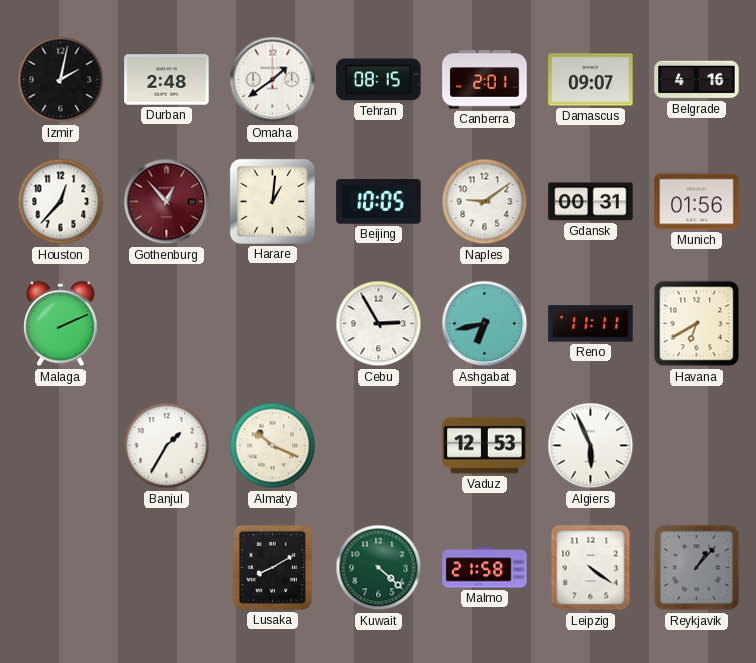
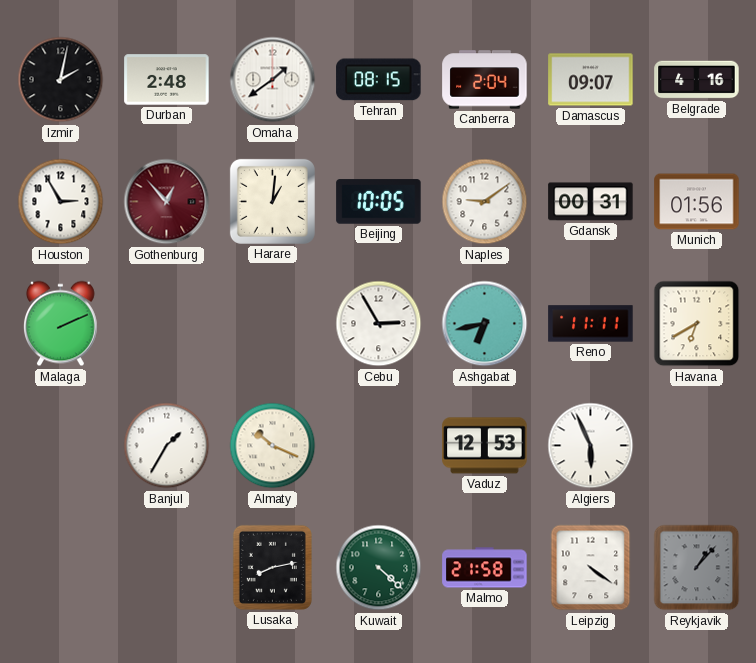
Canberra: 2:01 -> 2:04
Houston: 12:37 -> 2:55
Lusaka: 8:10 -> 8:13
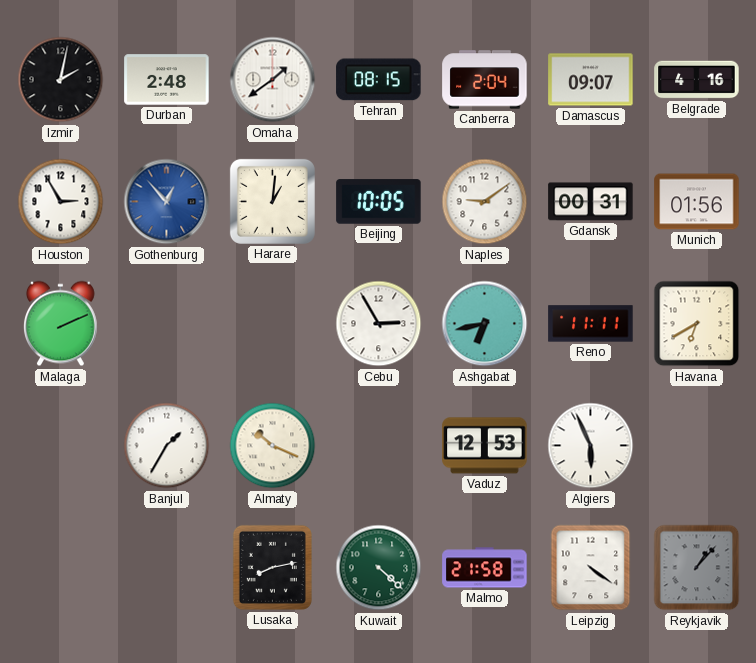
Gothenburg dial: burgundy -> blue
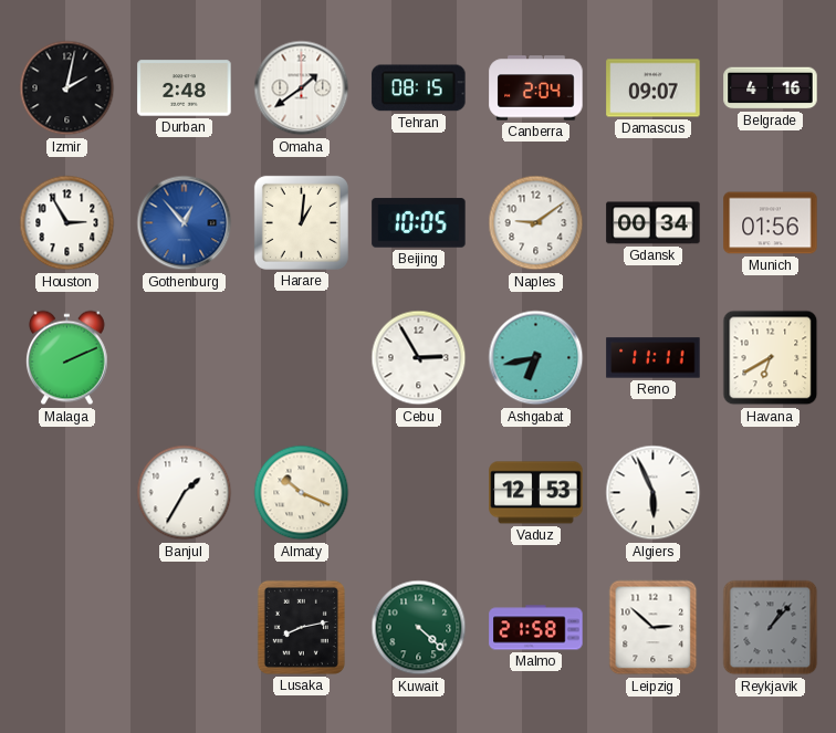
Gdansk: 00:31 -> 00:34
Leipzig: 4:21 -> 2:52
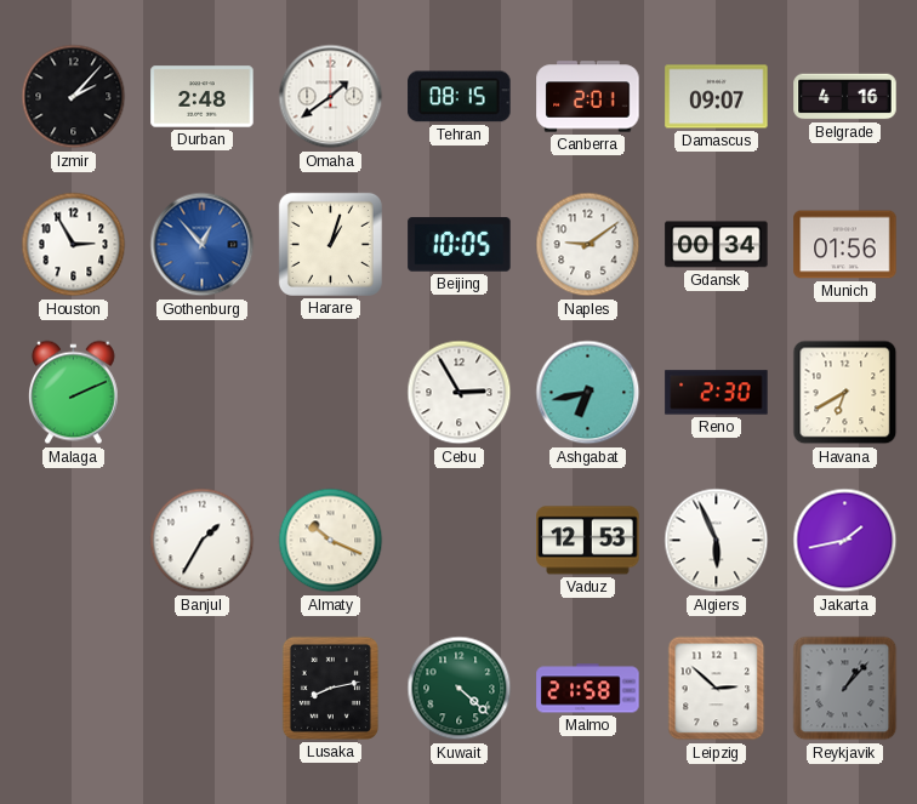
Izmir: 2:02 -> 2:07
Canberra: 2:04 -> 2:01
Harare: 1:01 -> 1:03
Reno: 11:11 -> 2:30
Jakarta: none -> 1:43
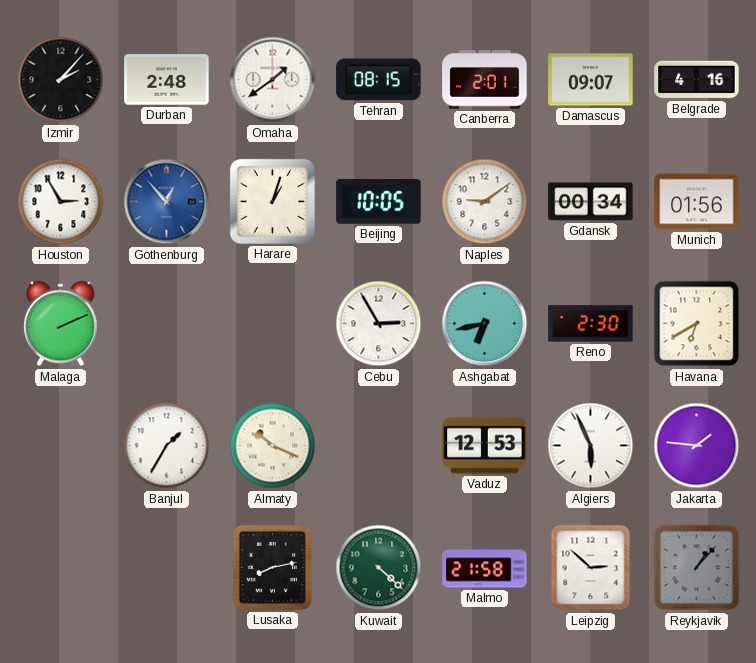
Jakarta: 1:43 -> 1:46
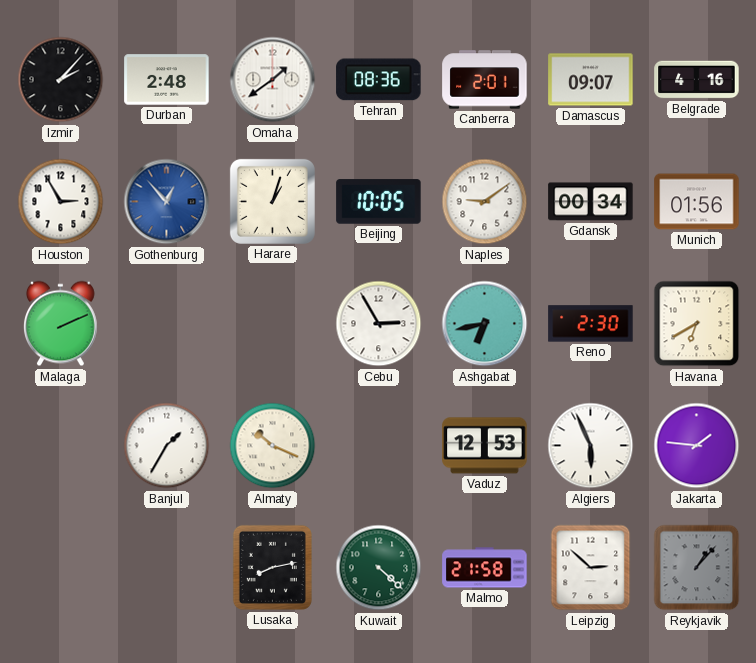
Tehran: 08:15 -> 08:36
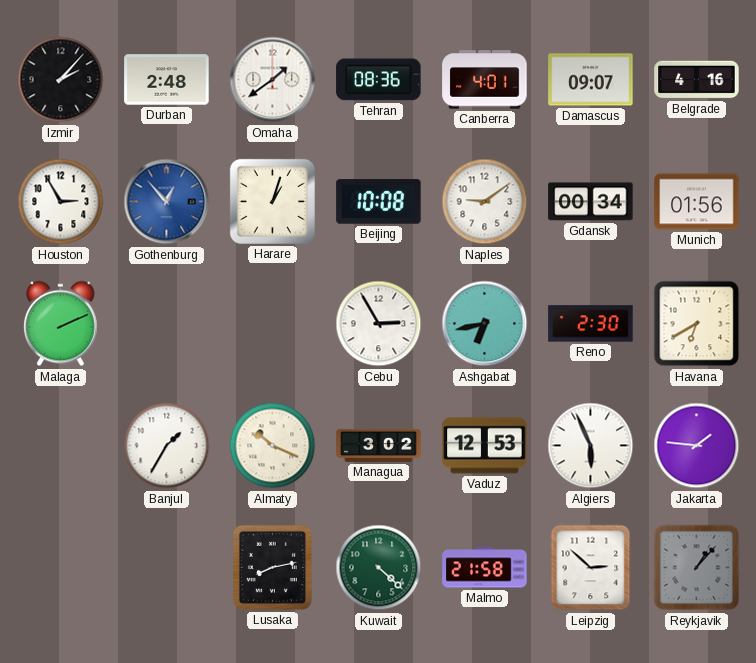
Canberra: 2:01 -> 4:01
Beijing: 10:05 -> 10:08
Managua: none -> 3:02
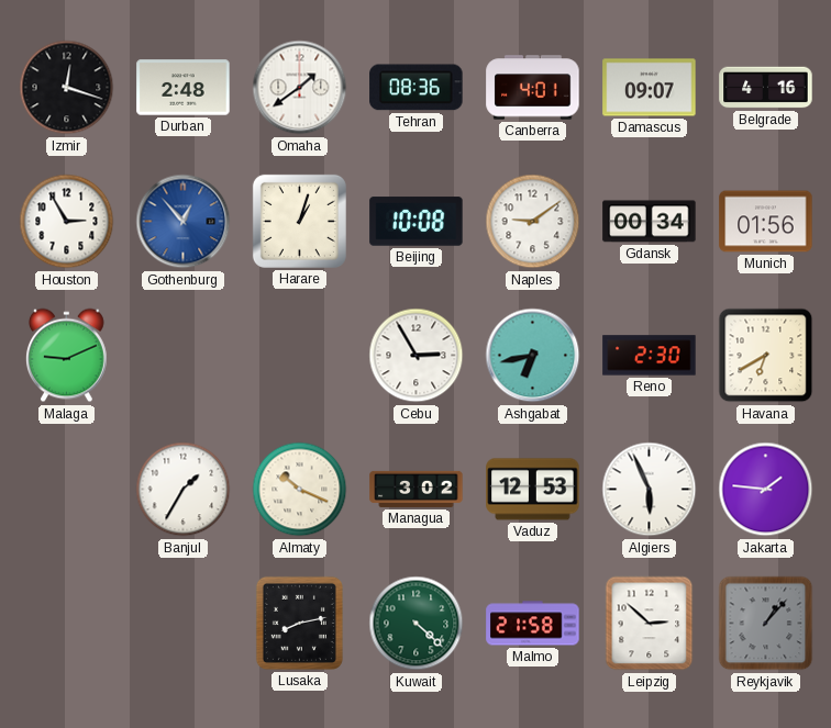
Izmir: 2:07 -> 12:18
Malaga: 2:11 -> 9:11
